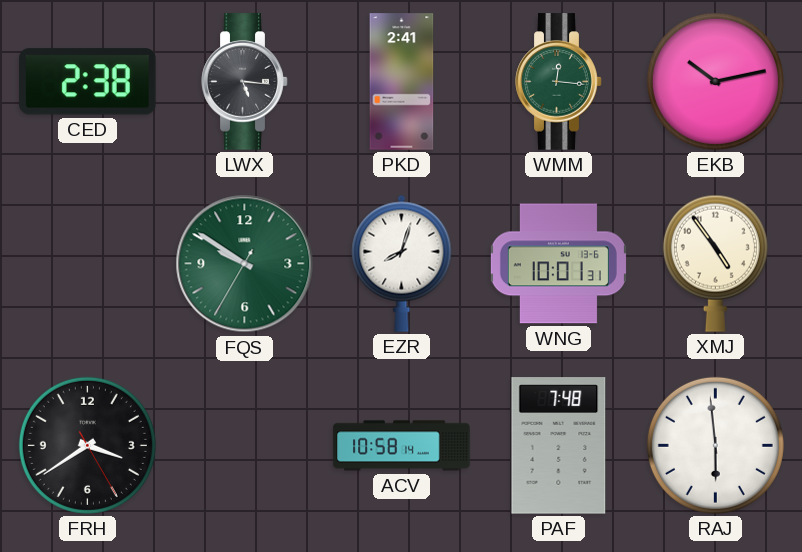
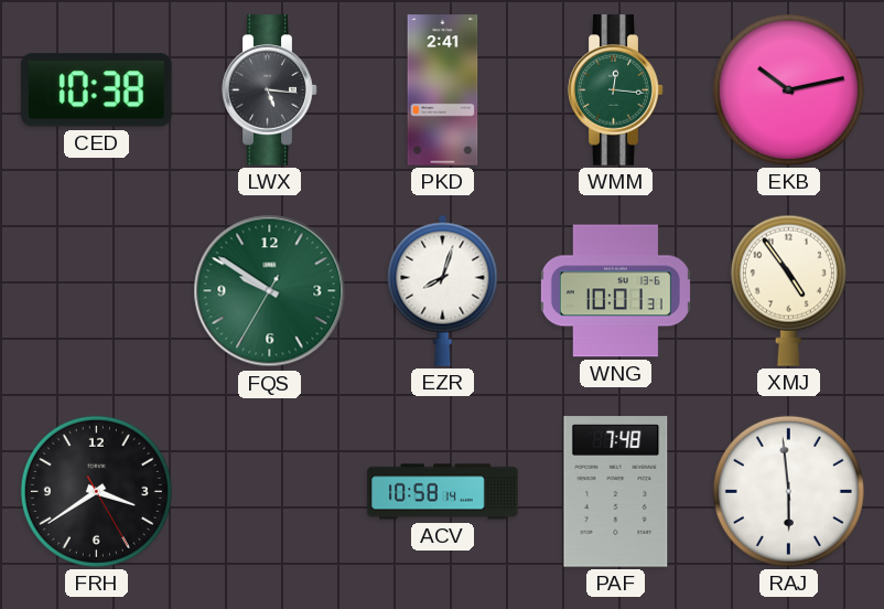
CED: 2:38 -> 10:38
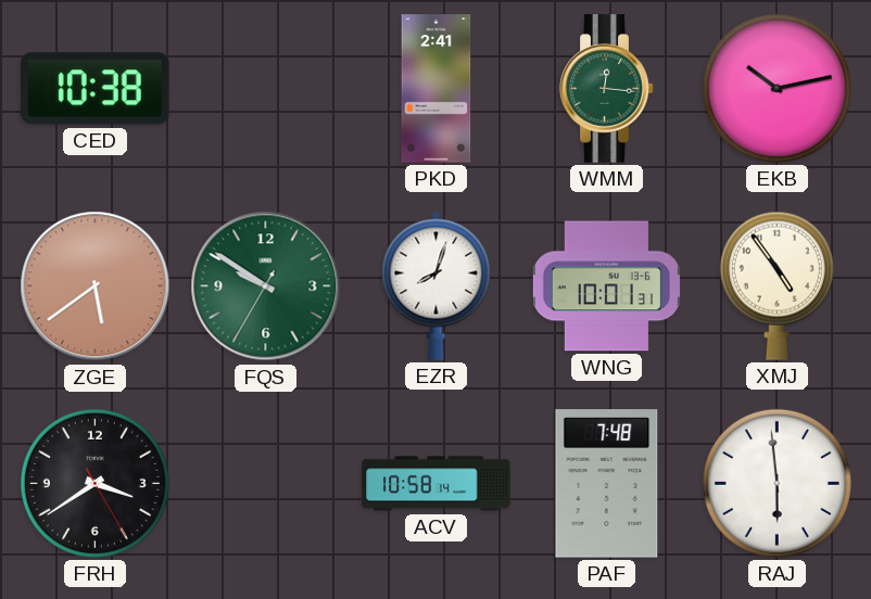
LWX: 5:16 -> none
ZGE: none -> 5:39
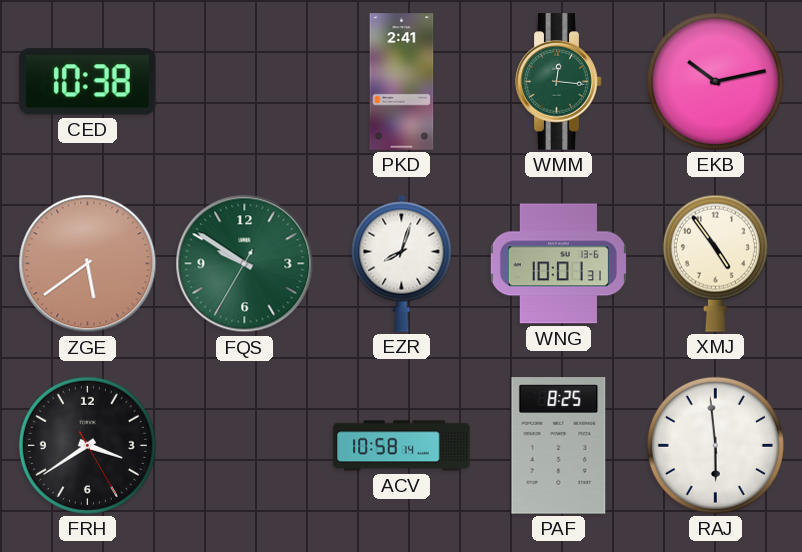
PAF: 7:48 -> 8:25
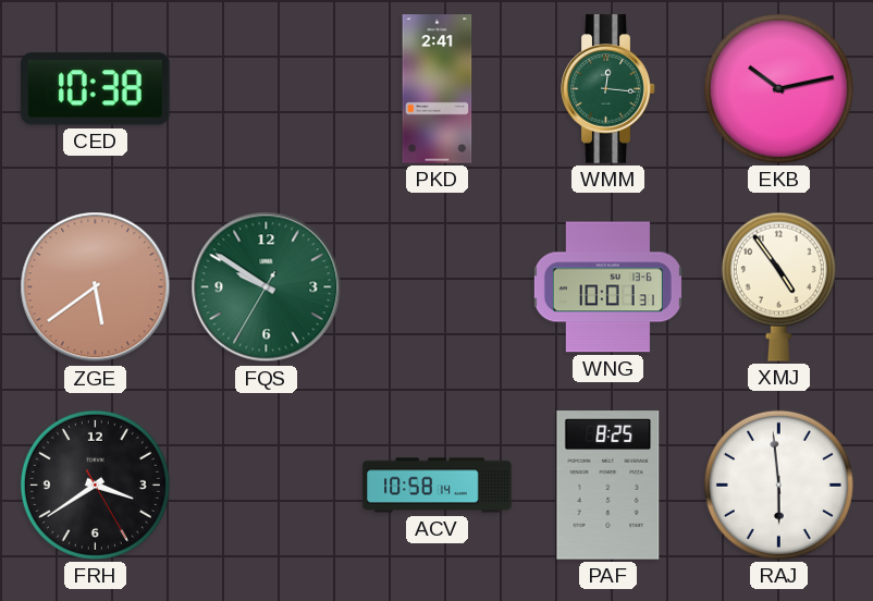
EZR: 8:03 -> none
